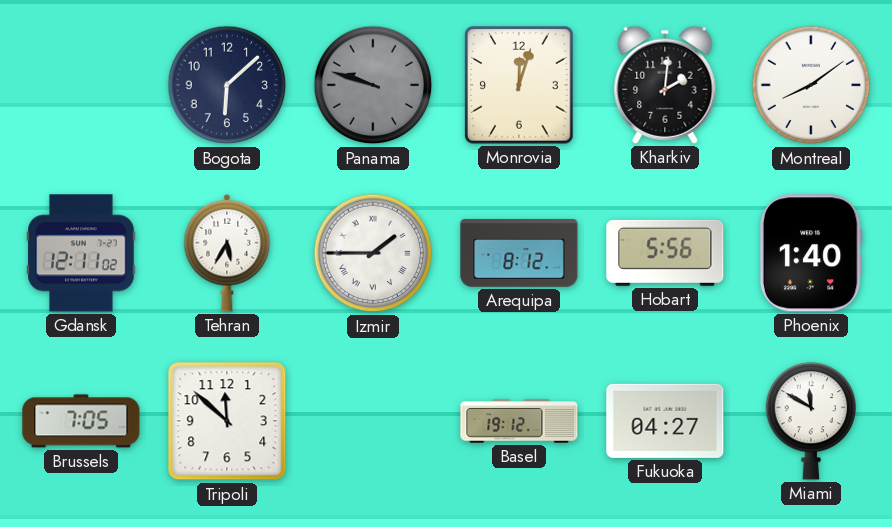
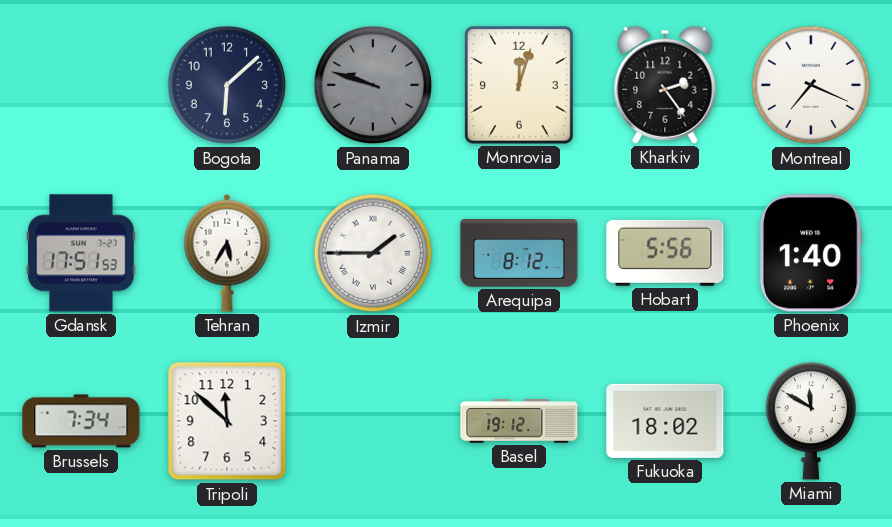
Kharkiv: 2:01 -> 2:24
Montreal: 8:09 -> 7:19
Gdansk: 12:11 -> 17:51
Brussels: 7:05 -> 7:34
Fukuoka: 04:27 -> 18:02
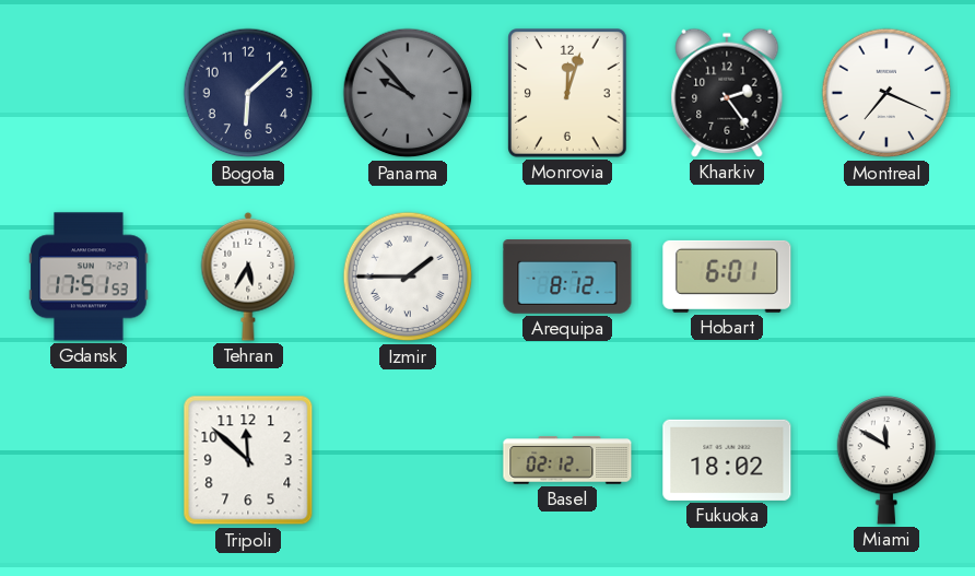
Panama: 9:48 -> 9:53
Hobart: 5:56 -> 6:01
Phoenix: 1:40 -> none
Brussels: 7:34 -> none
Basel: 19:12 -> 02:12
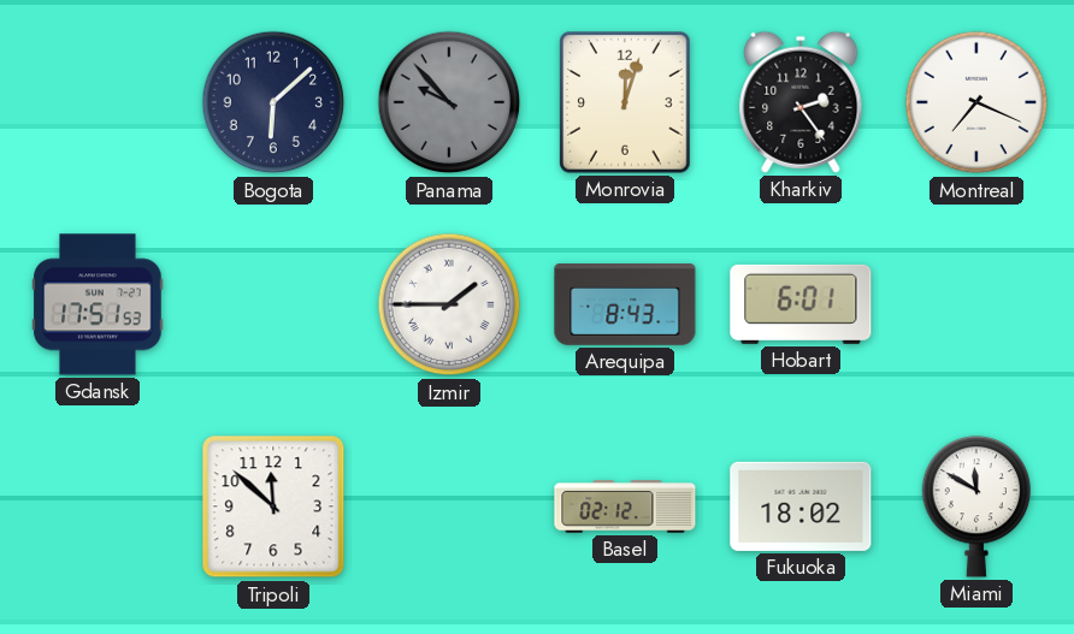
Tehran: 5:35 -> none
Arequipa: 8:12 -> 8:43
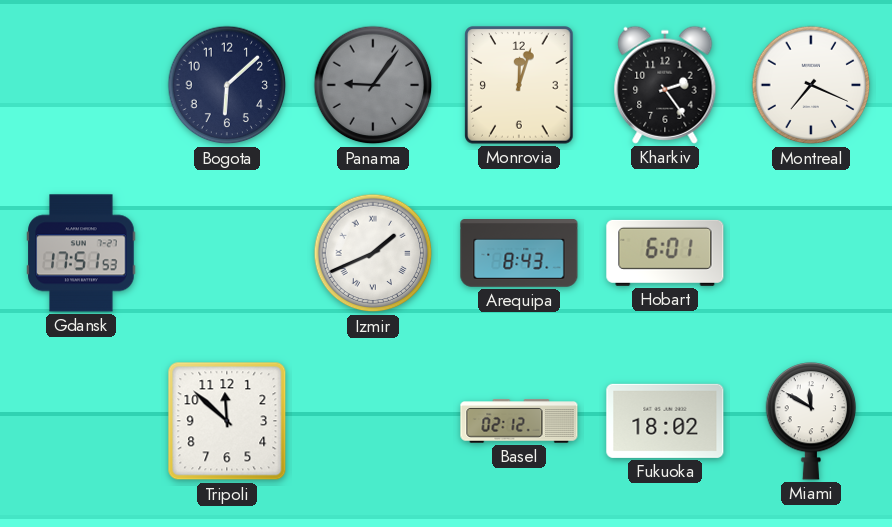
Panama: 9:53 -> 9:06
Izmir: 1:45 -> 1:41
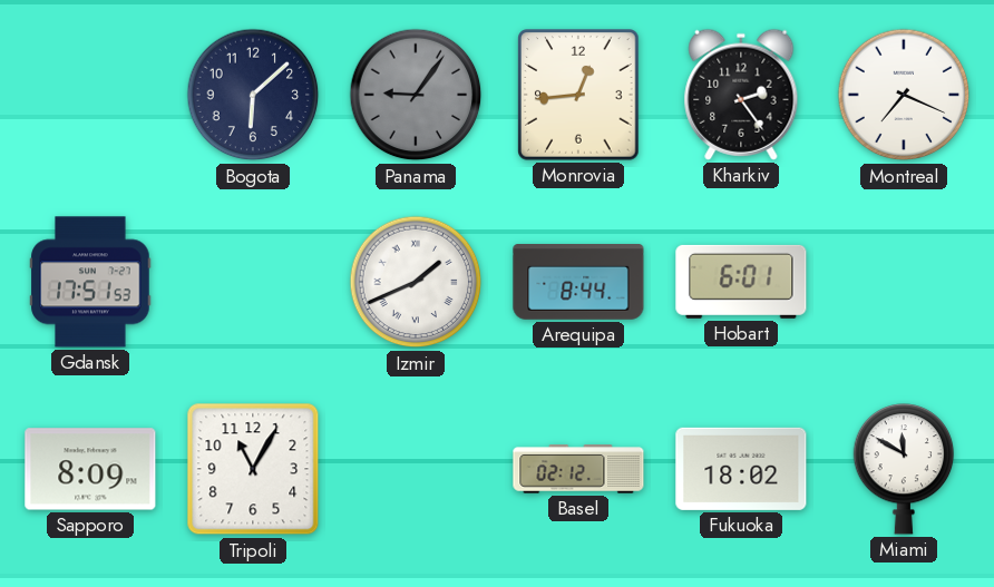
Monrovia: 12:03 -> 12:44
Arequipa: 8:43 -> 8:44
Sapporo: none -> 8:09
Tripoli: 11:52 -> 11:05
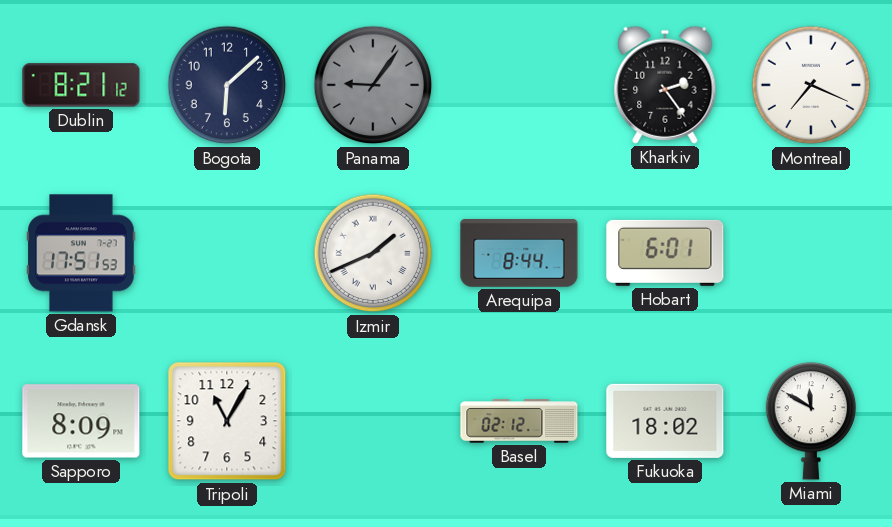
Dublin: none -> 8:21
Monrovia: 12:44 -> none
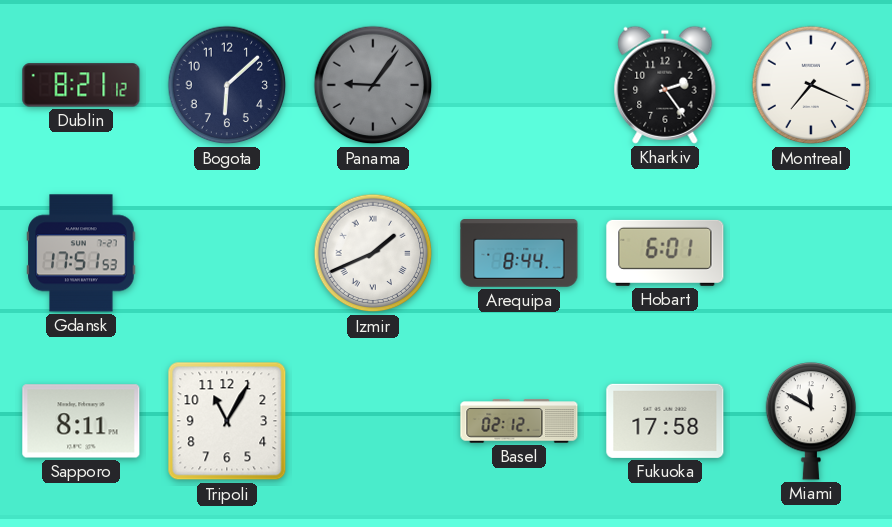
Sapporo: 8:09 -> 8:11
Fukuoka: 18:02 -> 17:58
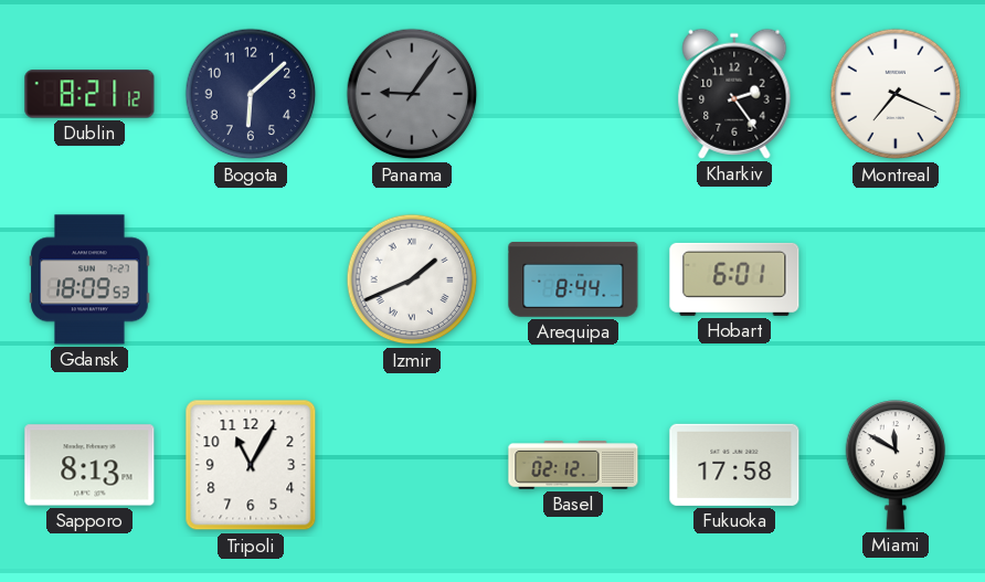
Gdansk: 17:51 -> 18:09
Sapporo: 8:11 -> 8:13
